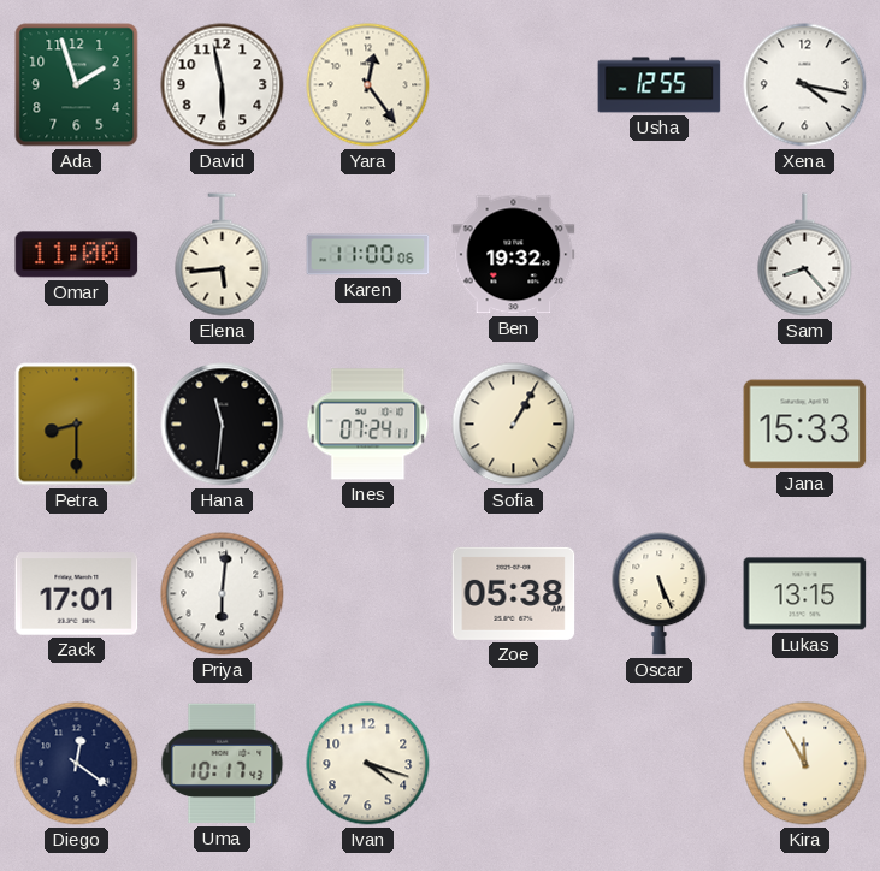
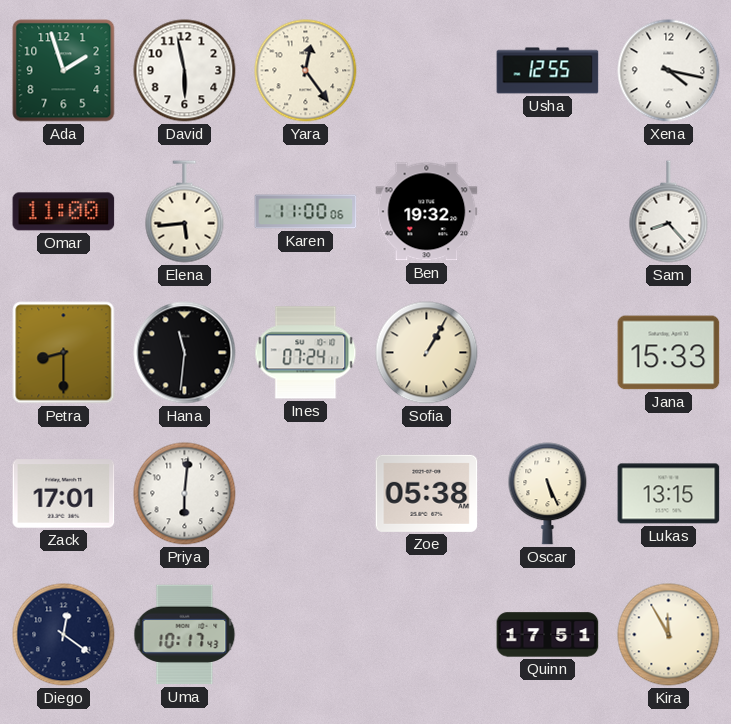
Ivan: 4:18 -> none
Quinn: none -> 17:51
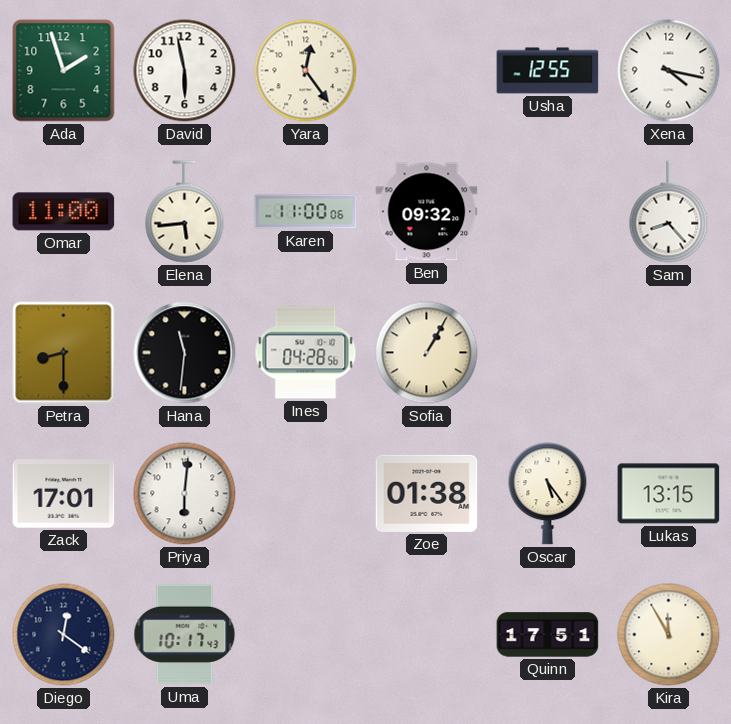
Ben: 19:32 -> 09:32
Ines: 07:24 -> 04:28
Jana: 15:33 -> none
Zoe: 05:38 -> 01:38
Oscar: 5:26 -> 5:24
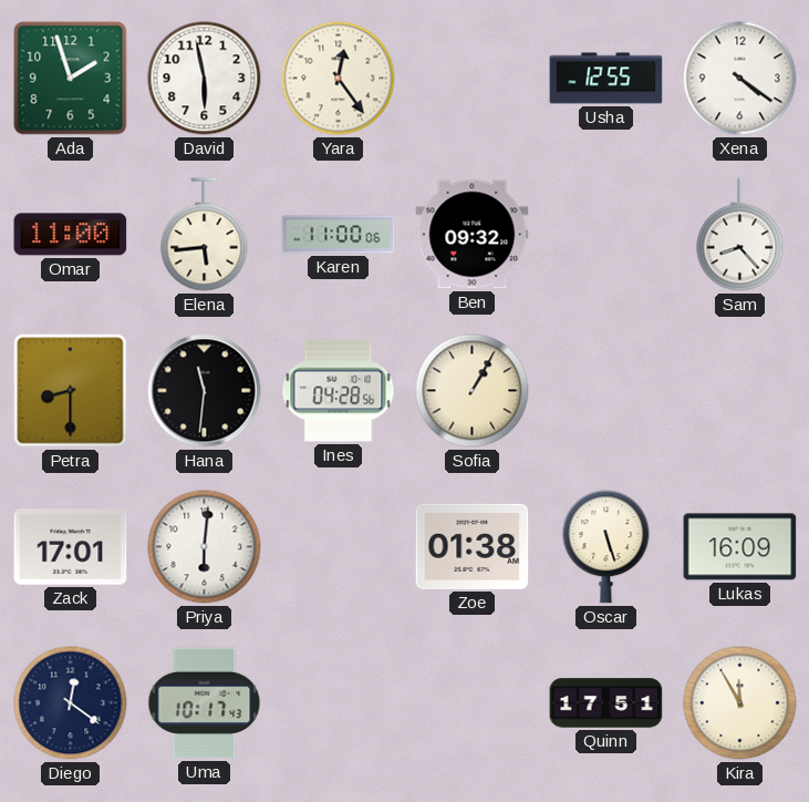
Xena: 4:17 -> 4:21
Oscar: 5:24 -> 5:27
Lukas: 13:15 -> 16:09
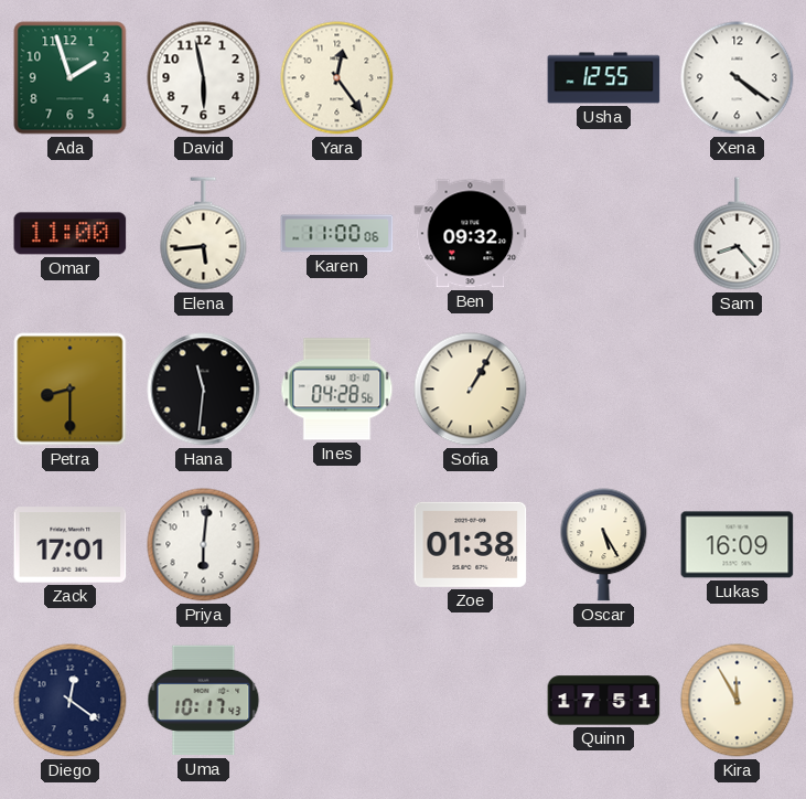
Oscar: 5:27 -> 5:25
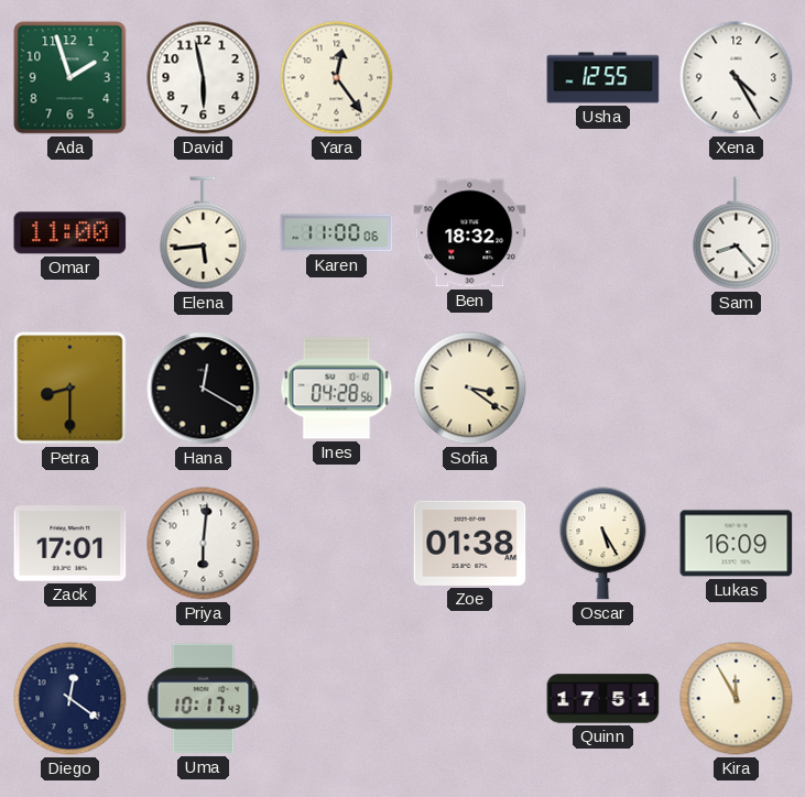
Xena: 4:21 -> 4:25
Ben: 09:32 -> 18:32
Hana: 11:31 -> 12:20
Sofia: 1:05 -> 3:21
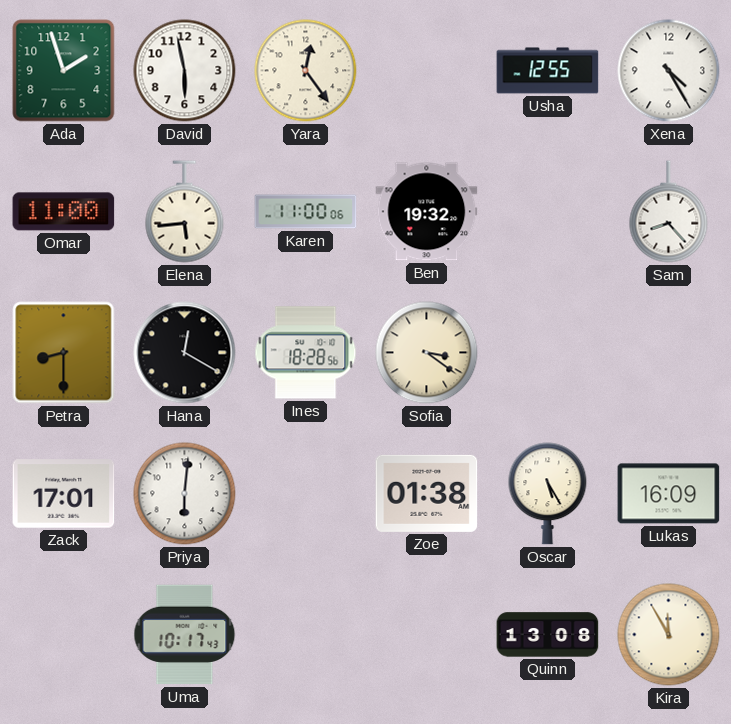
Ben: 18:32 -> 19:32
Ines: 04:28 -> 18:28
Diego: 12:21 -> none
Quinn: 17:51 -> 13:08
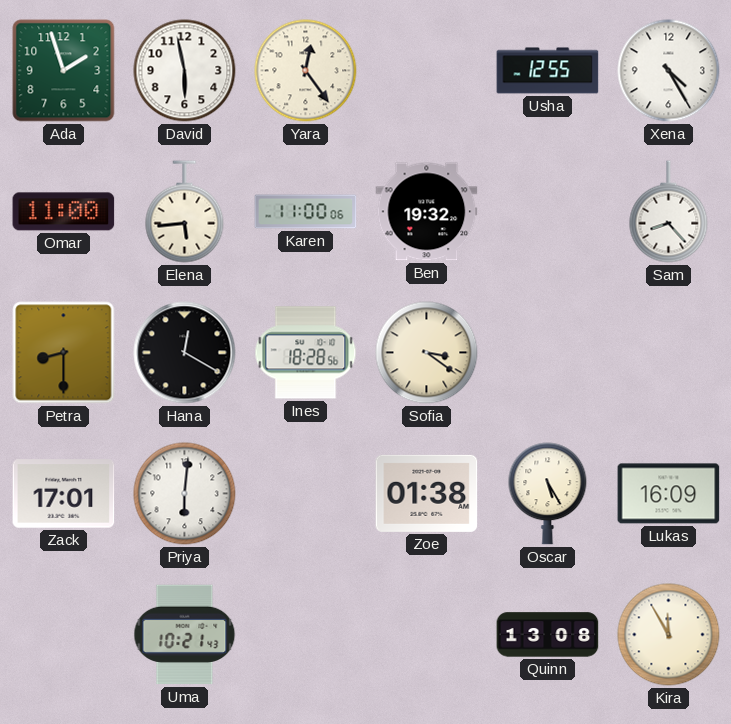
Uma: 10:17 -> 10:21
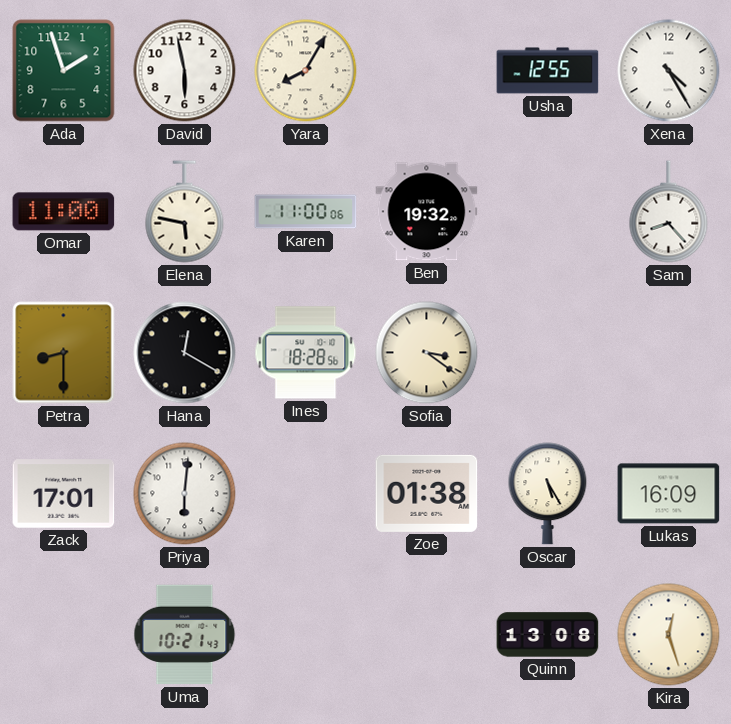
Yara: 12:24 -> 8:05
Elena: 5:44 -> 5:47
Kira: 11:55 -> 12:27
